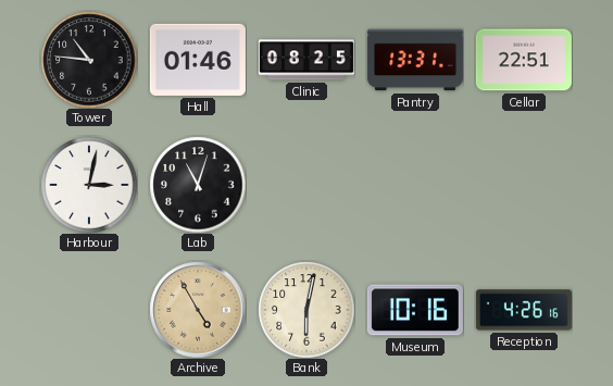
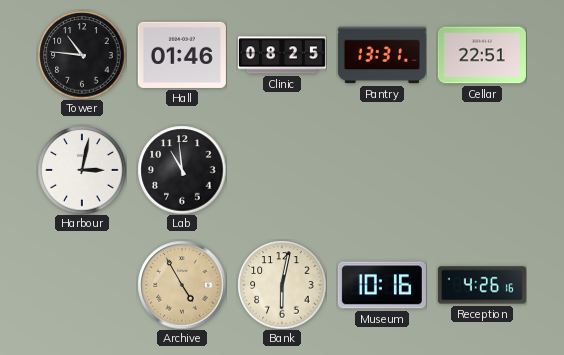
Lab: 11:03 -> 10:59
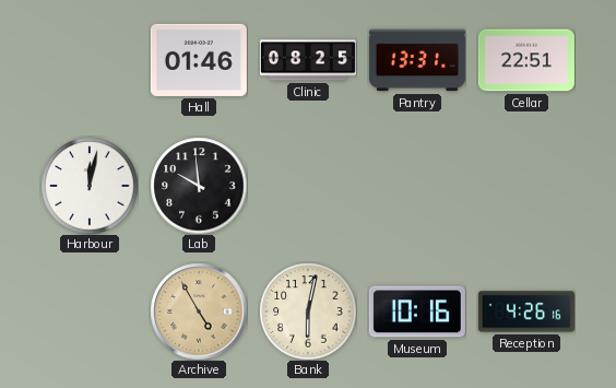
Tower: 10:46 -> none
Harbour: 3:02 -> 12:02
Lab: 10:59 -> 9:59
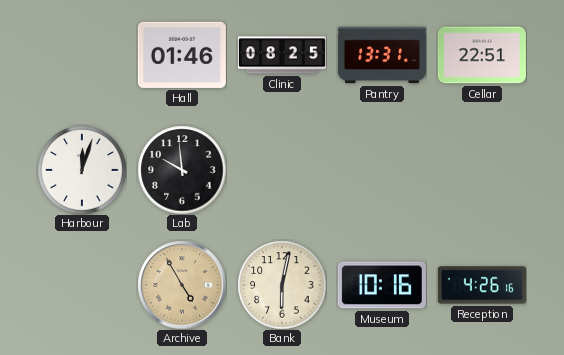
Harbour: 12:02 -> 12:03
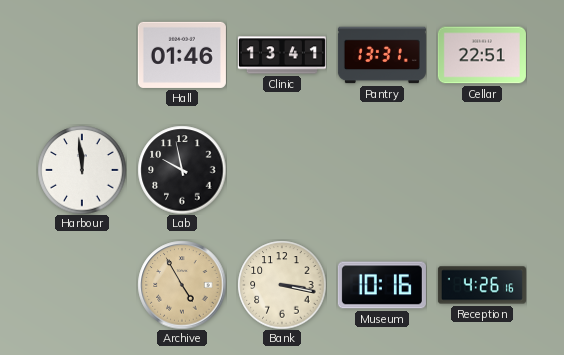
Clinic: 08:25 -> 13:41
Harbour: 12:03 -> 11:59
Lab: 9:59 -> 9:58
Bank: 6:02 -> 3:17
